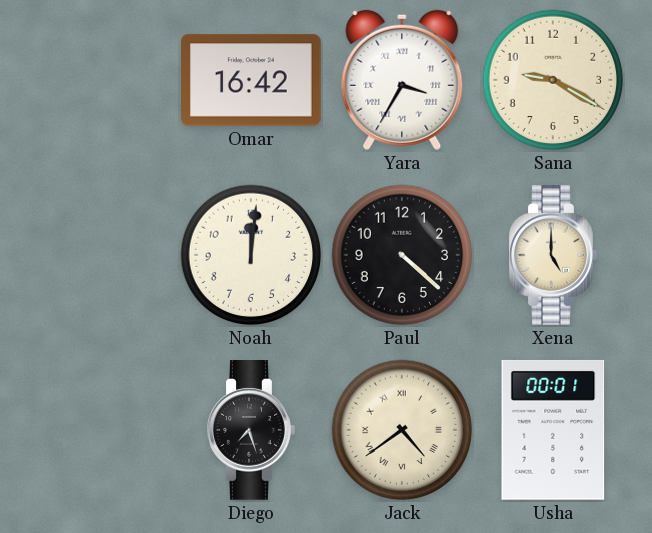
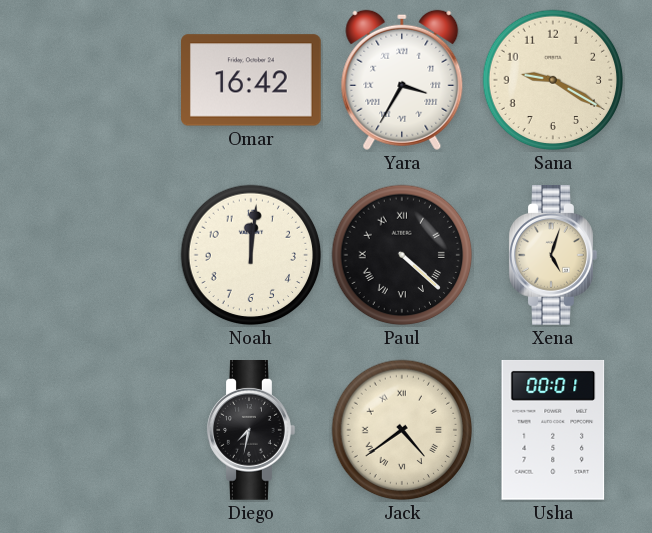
Paul numerals: Arabic -> Roman
Xena: 5:00 -> 5:03
Diego: 7:27 -> 7:32
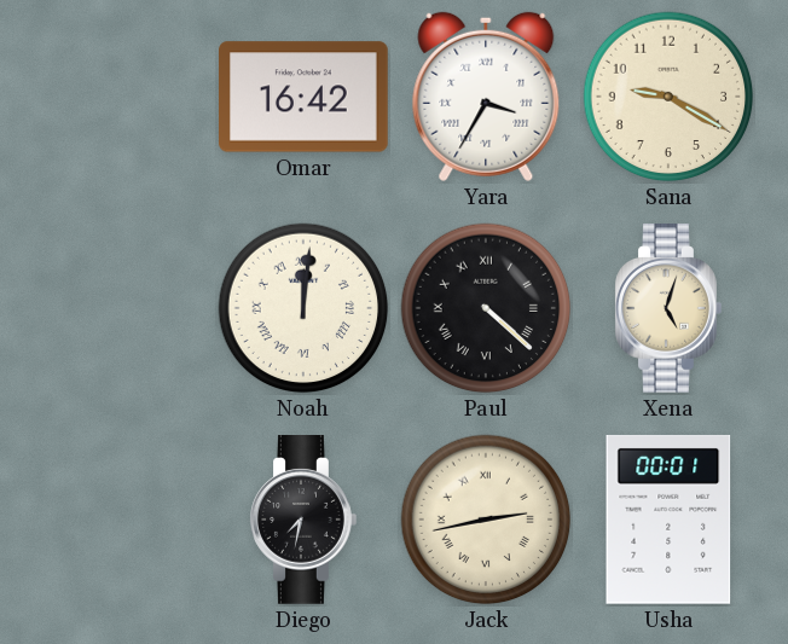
Noah numerals: Arabic -> Roman
Jack: 4:39 -> 2:43
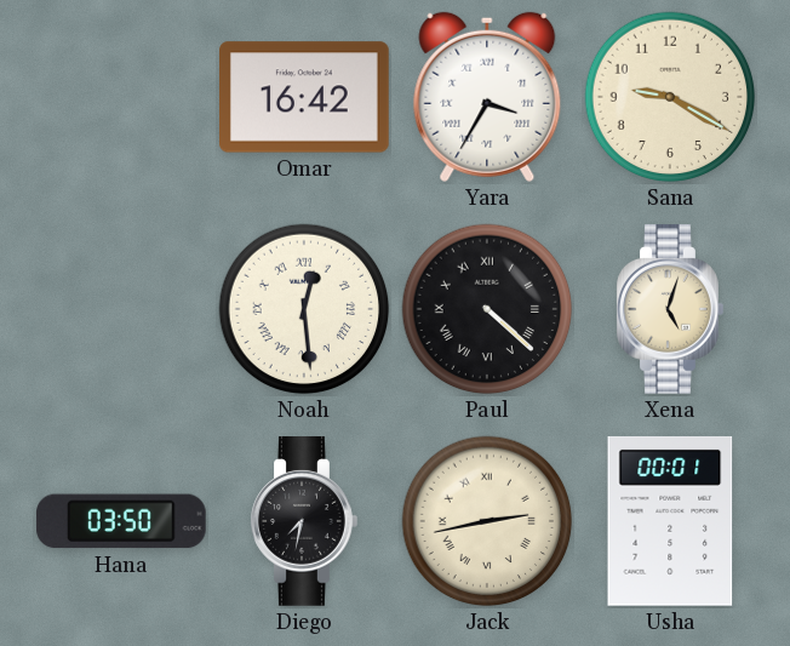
Noah: 12:01 -> 12:29
Hana: none -> 03:50
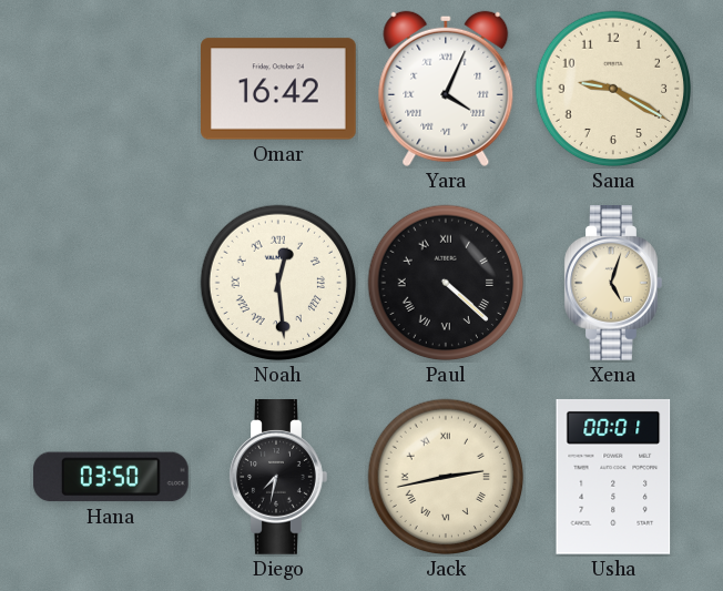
Yara: 3:35 -> 4:04
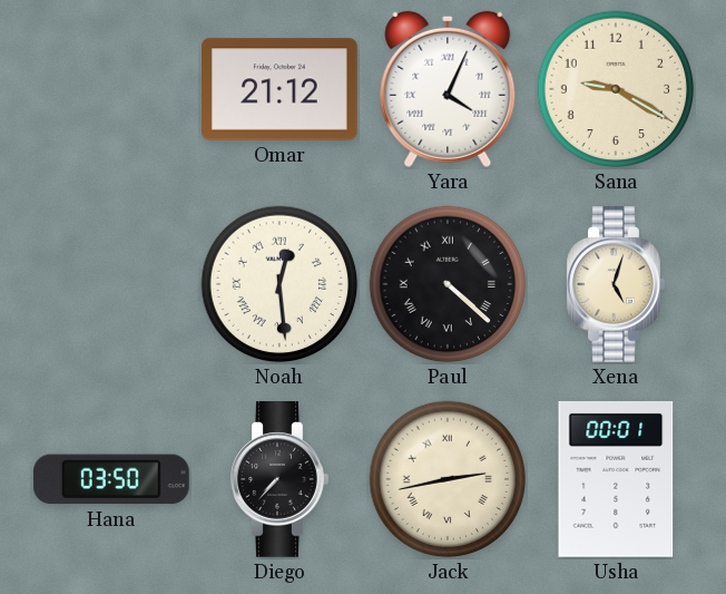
Omar: 16:42 -> 21:12
Diego: 7:32 -> 7:37
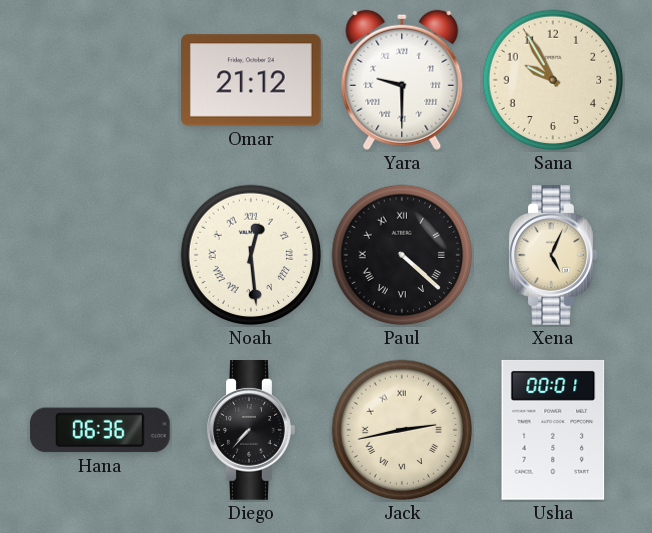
Yara: 4:04 -> 9:30
Sana: 9:20 -> 9:55
Xena: 5:03 -> 5:04
Hana: 03:50 -> 06:36
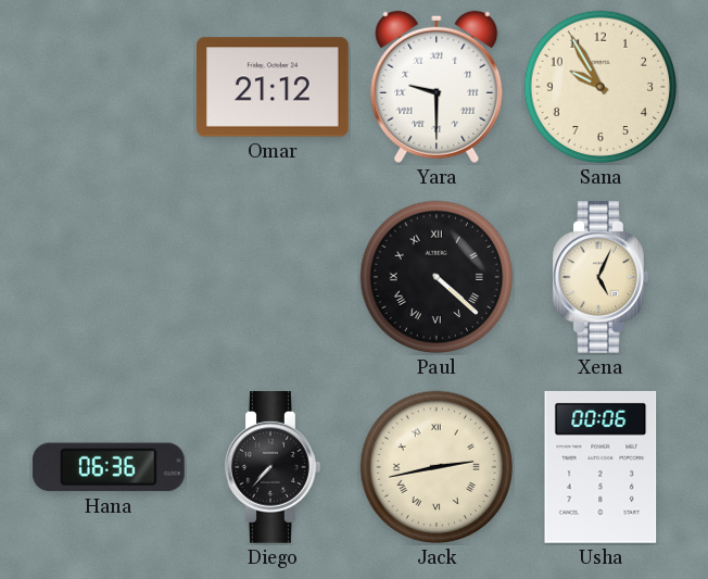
Noah: 12:29 -> none
Usha: 00:01 -> 00:06
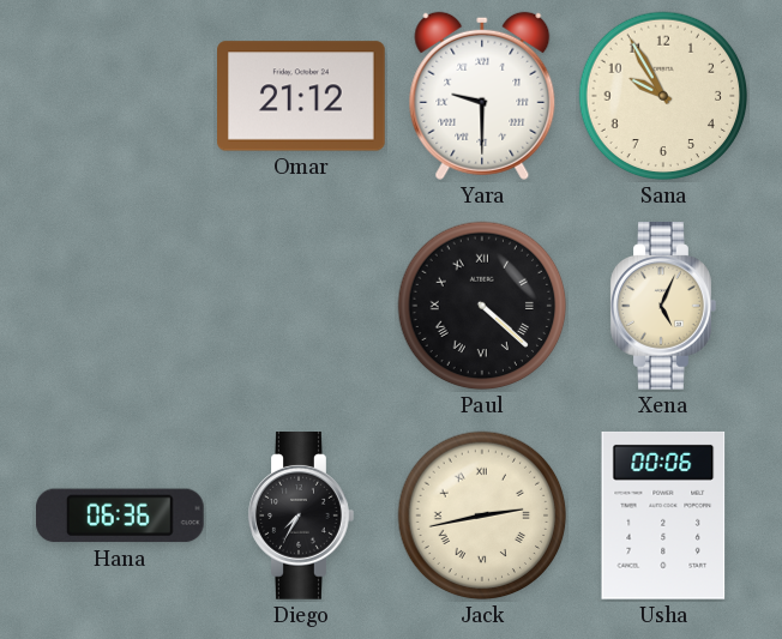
Diego: 7:37 -> 7:35
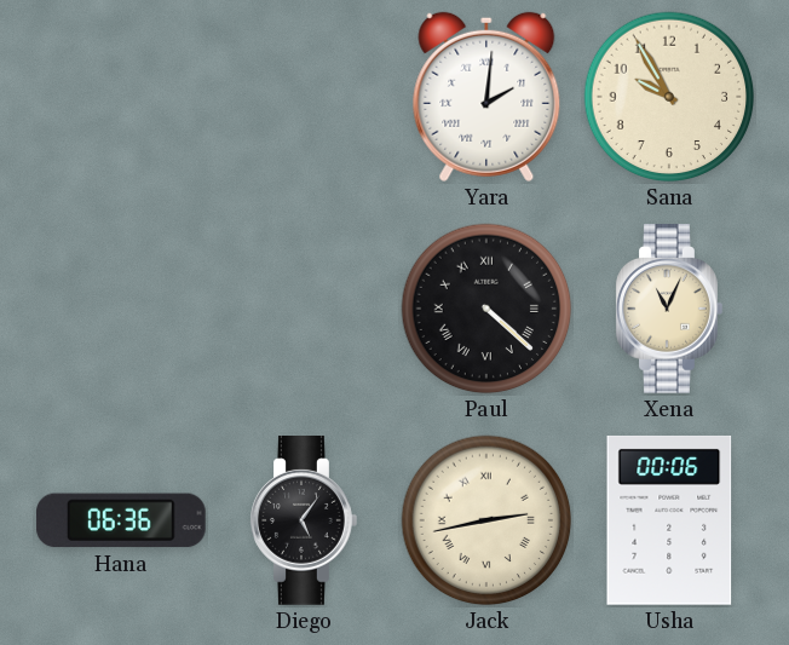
Omar: 21:12 -> none
Yara: 9:30 -> 2:01
Xena: 5:04 -> 11:04
Diego: 7:35 -> 5:06
